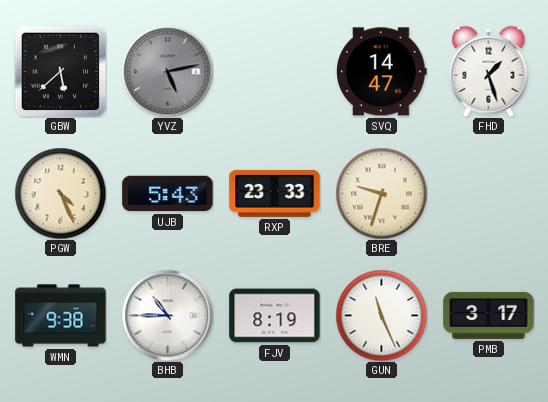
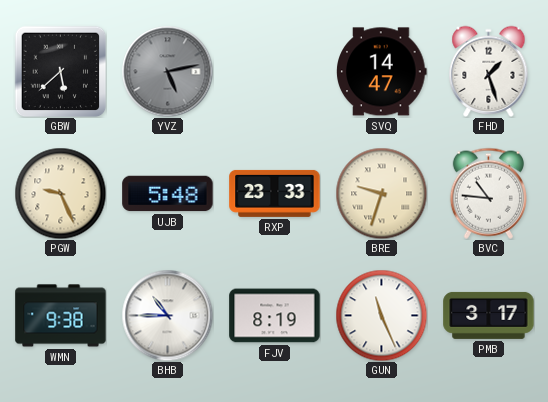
PGW: 4:26 -> 9:26
UJB: 5:43 -> 5:48
BVC: none -> 10:46
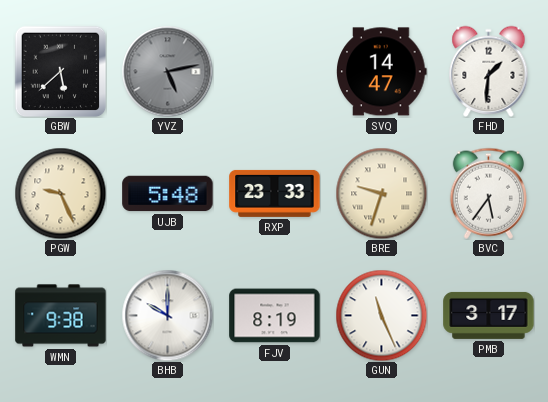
FHD: 1:27 -> 1:31
BVC: 10:46 -> 5:36
BHB: 10:45 -> 10:00
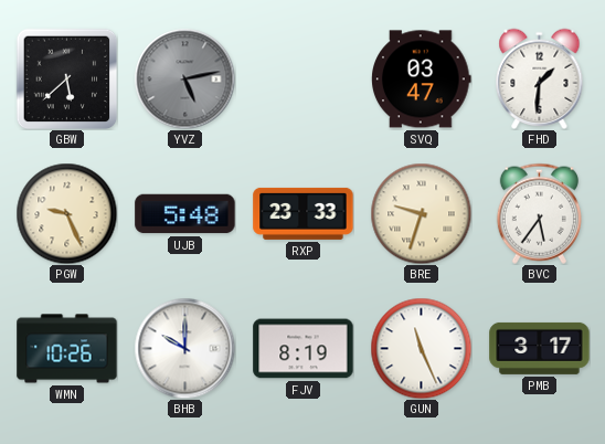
SVQ: 14:47 -> 03:47
WMN: 9:38 -> 10:26
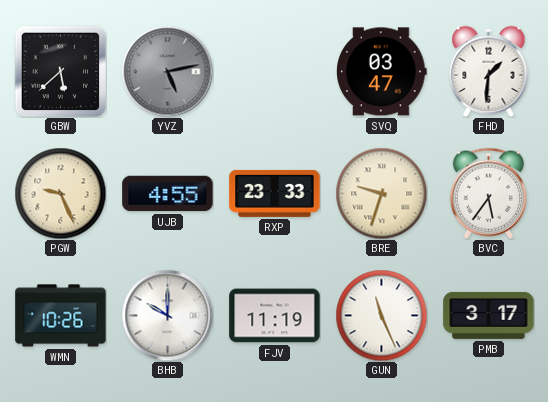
UJB: 5:48 -> 4:55
FJV: 8:19 -> 11:19
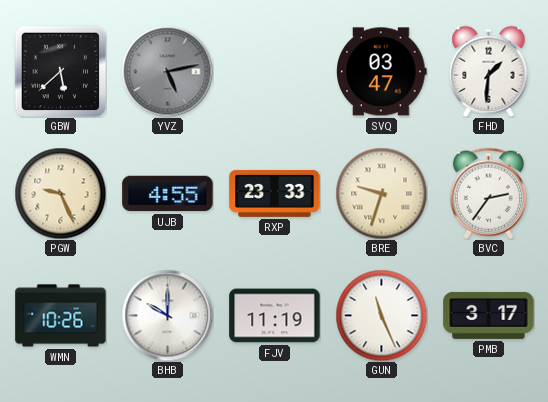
BVC: 5:36 -> 2:36
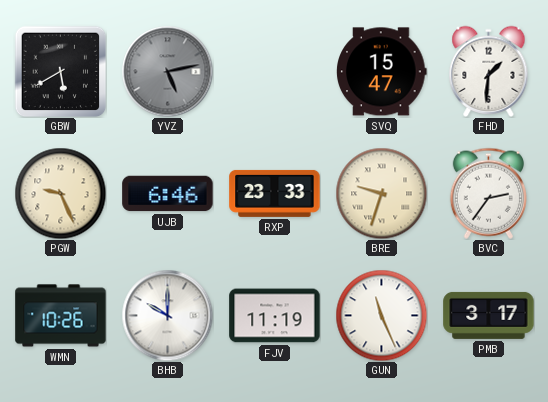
GBW: 5:38 -> 5:40
SVQ: 03:47 -> 15:47
UJB: 4:55 -> 6:46
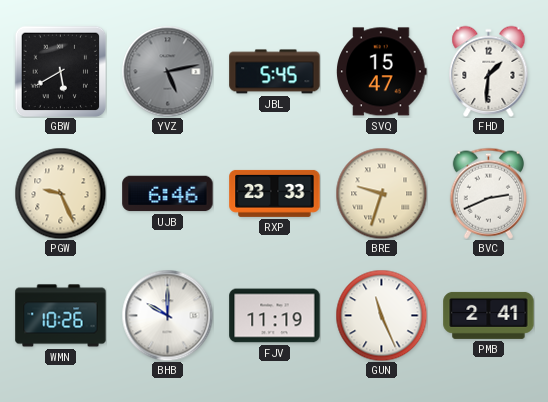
JBL: none -> 5:45
BVC: 2:36 -> 2:41
PMB: 3:17 -> 2:41
